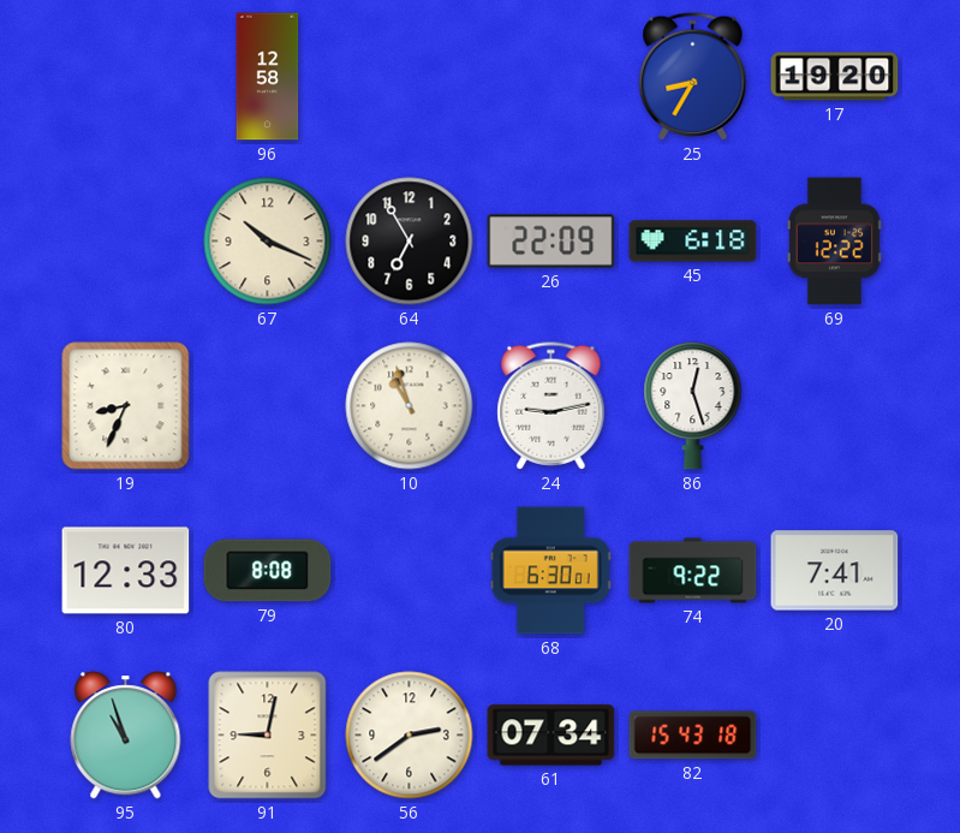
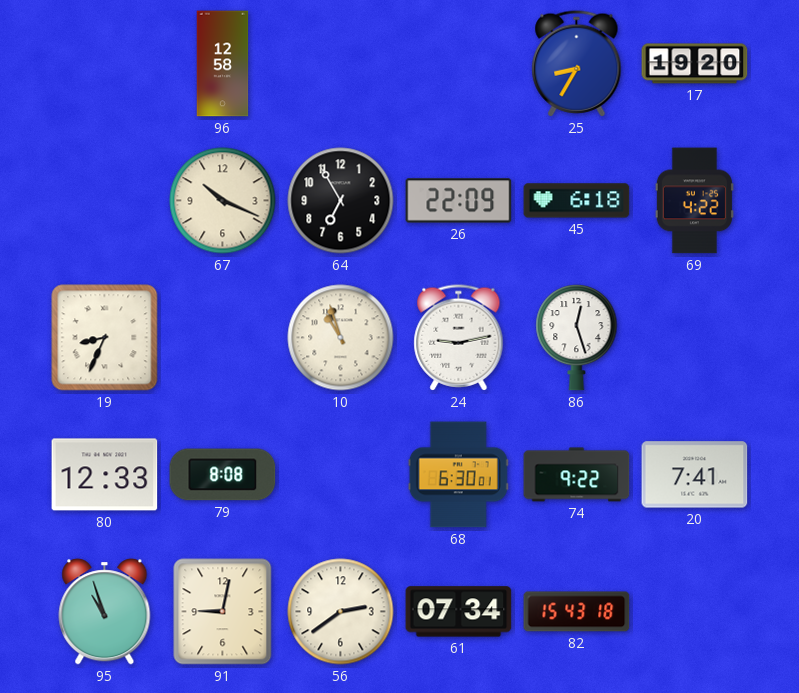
69: 12:22 -> 4:22
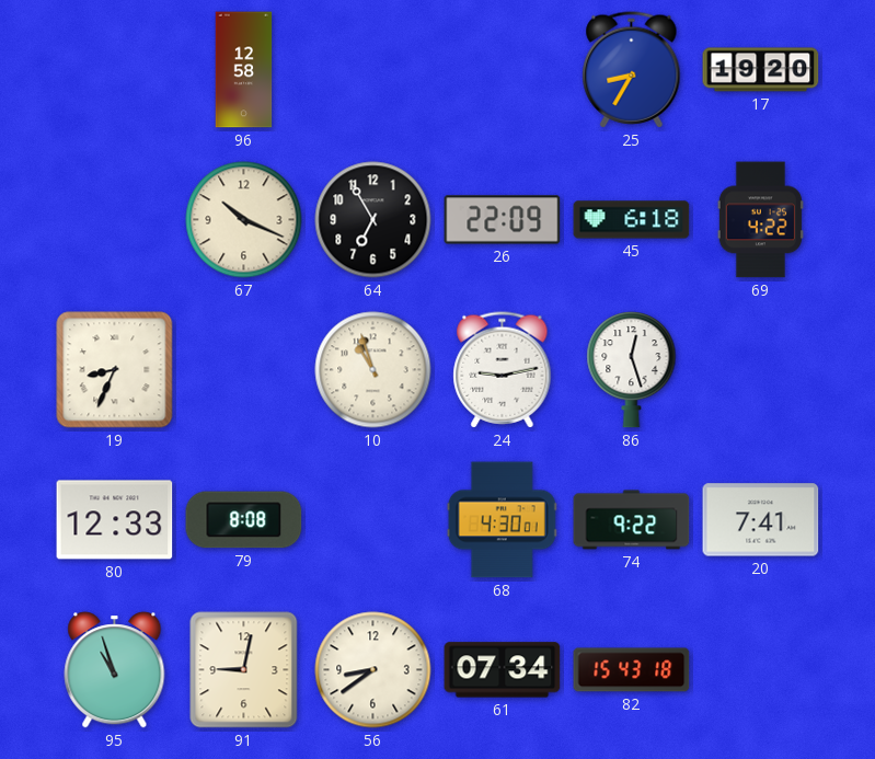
68: 6:30 -> 4:30
56: 2:39 -> 8:39
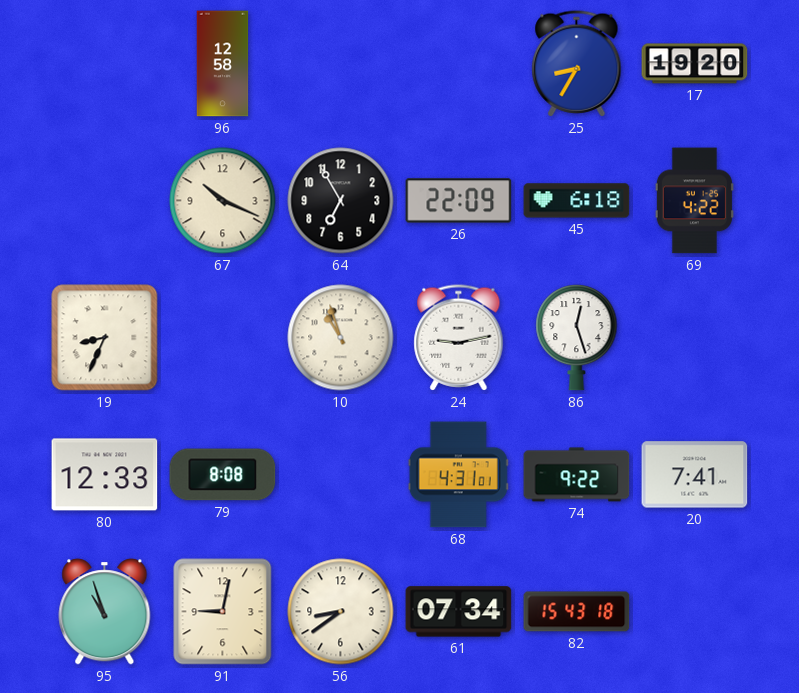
68: 4:30 -> 4:31
